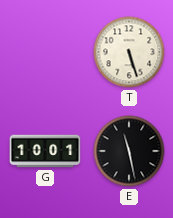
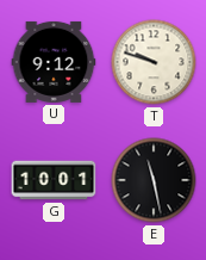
U: none -> 9:12
T: 5:27 -> 9:48
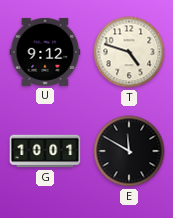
T: 9:48 -> 4:48
E: 11:28 -> 11:50
